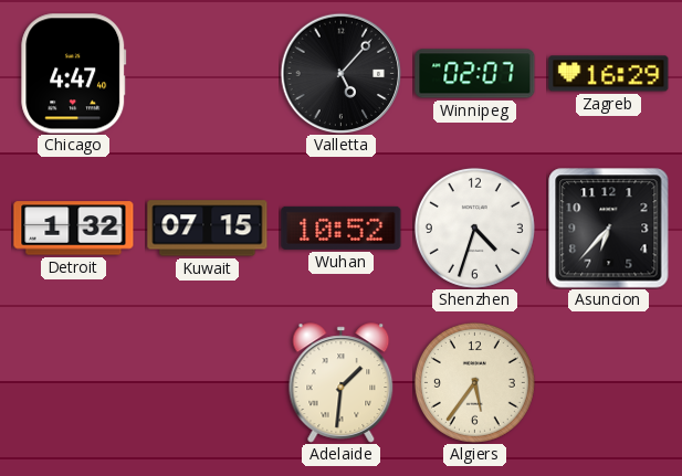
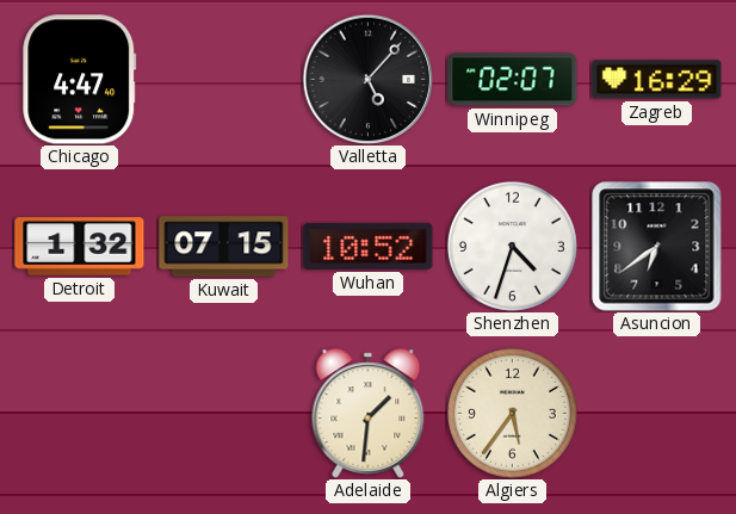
Asuncion: 6:37 -> 6:39
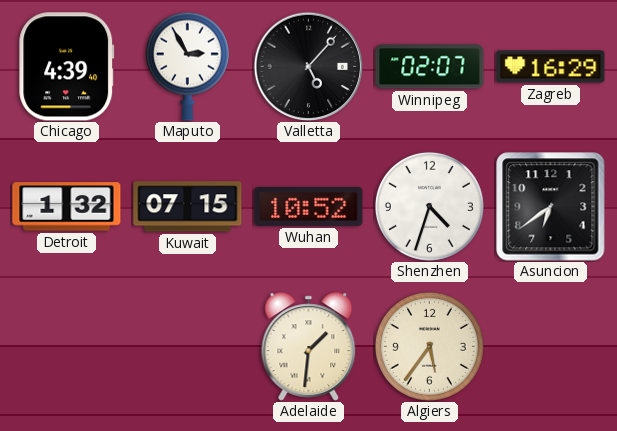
Chicago: 4:47 -> 4:39
Maputo: none -> 2:55
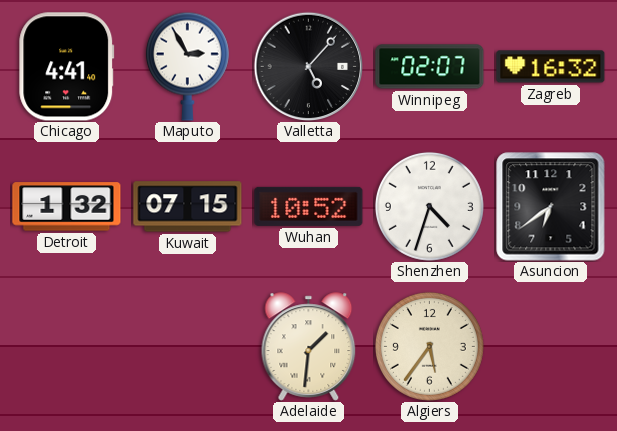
Chicago: 4:39 -> 4:41
Zagreb: 16:29 -> 16:32
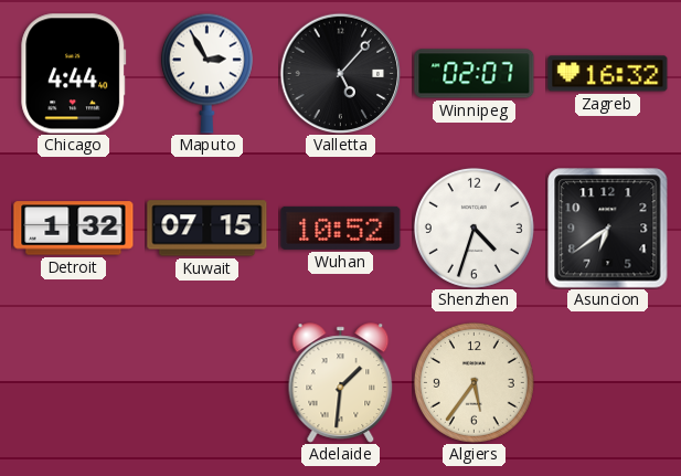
Chicago: 4:41 -> 4:44
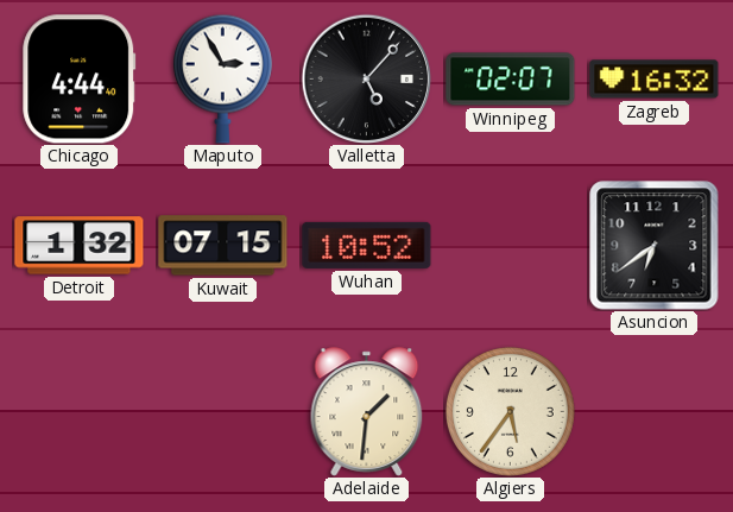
Shenzhen: 4:33 -> none
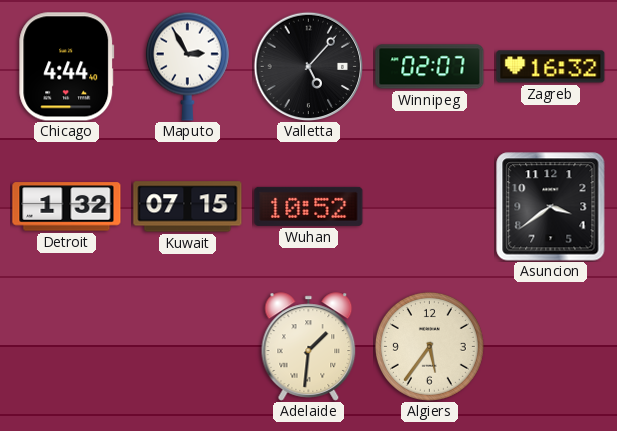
Asuncion: 6:39 -> 3:39
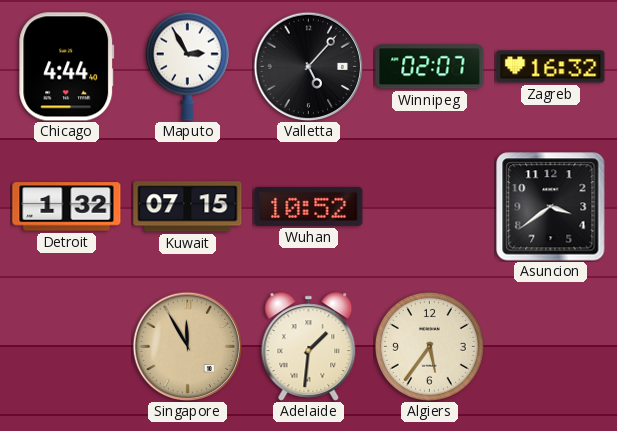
Singapore: none -> 11:55
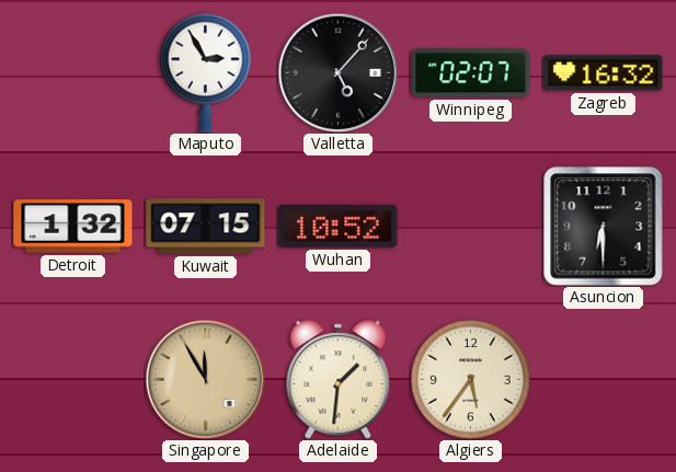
Chicago: 4:44 -> none
Asuncion: 3:39 -> 6:30
